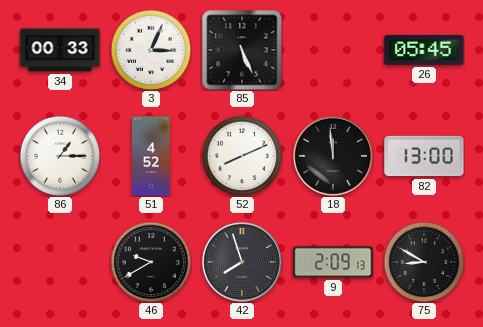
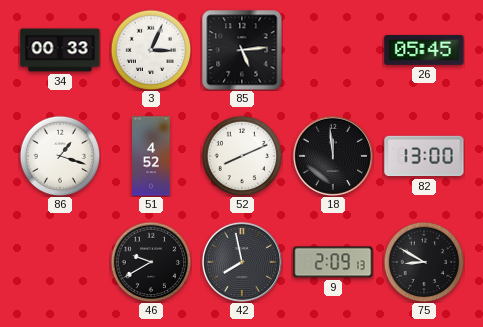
85: 5:26 -> 5:14
86: 1:15 -> 1:18
42: 7:57 -> 7:58
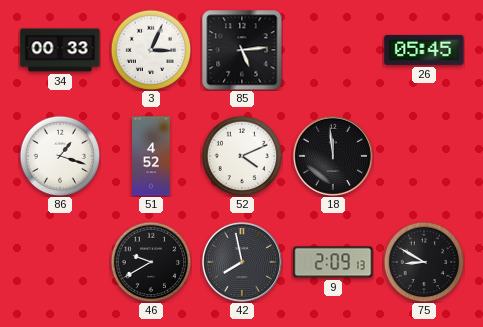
52: 8:11 -> 4:11
82: 13:00 -> none
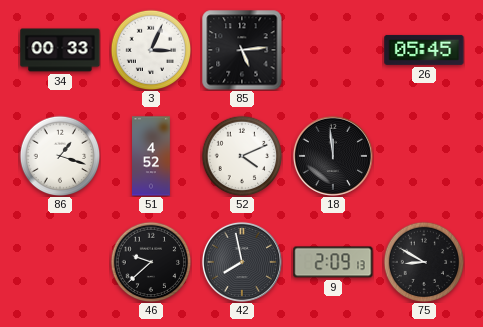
46: 9:40 -> 9:38
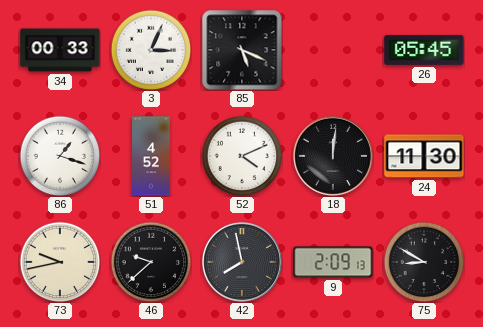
85: 5:14 -> 5:19
18: 11:59 -> 12:01
24: none -> 11:30
73: none -> 9:43
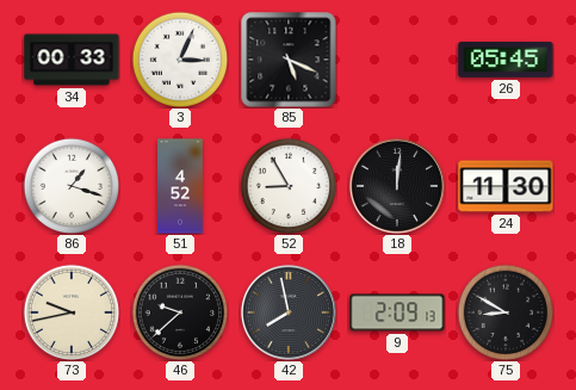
52: 4:11 -> 8:55
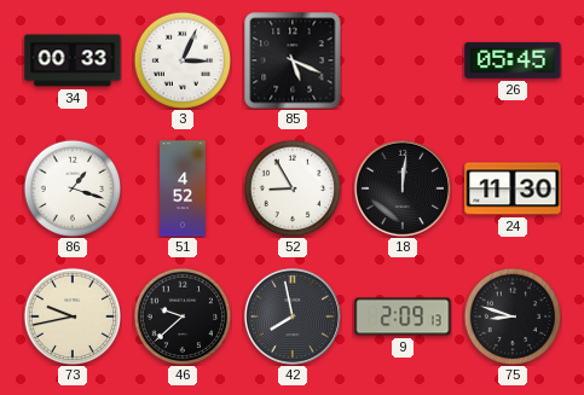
75: 8:50 -> 8:48
